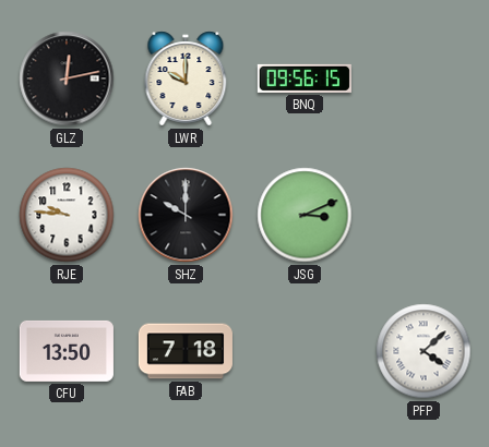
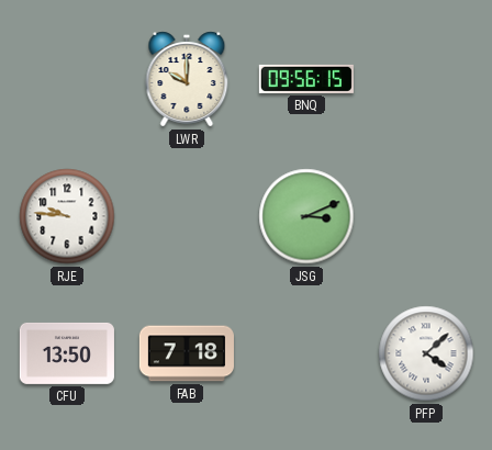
GLZ: 12:13 -> none
SHZ: 10:00 -> none
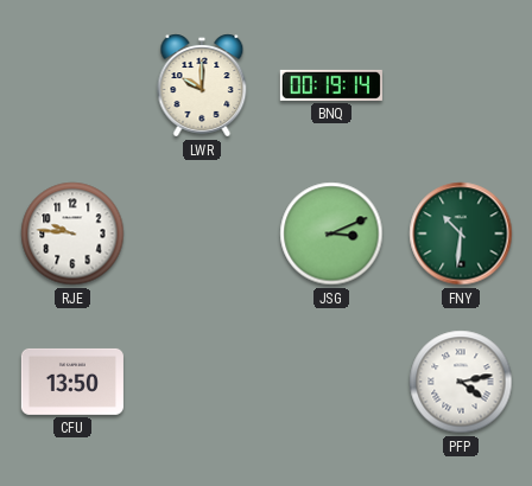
BNQ: 09:56 -> 00:19
FNY: none -> 10:31
FAB: 7:18 -> none
PFP: 4:08 -> 4:13
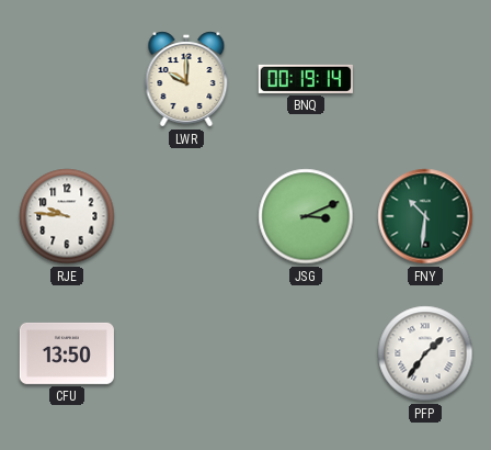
PFP: 4:13 -> 1:36
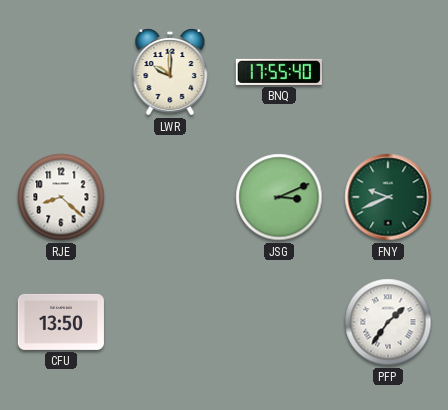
BNQ: 00:19 -> 17:55
RJE: 9:46 -> 8:22
FNY: 10:31 -> 9:41
